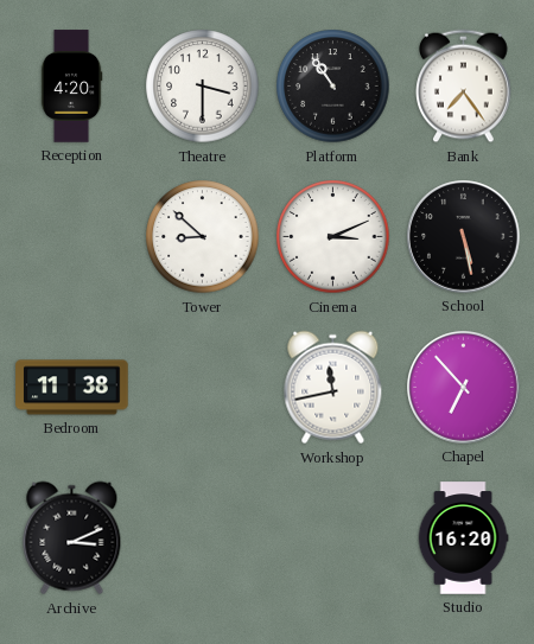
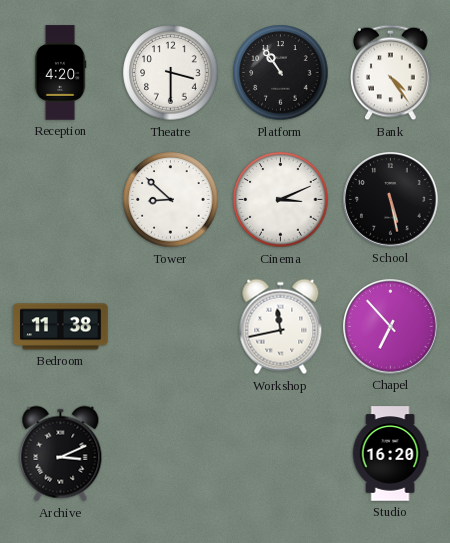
Bank: 7:24 -> 4:24
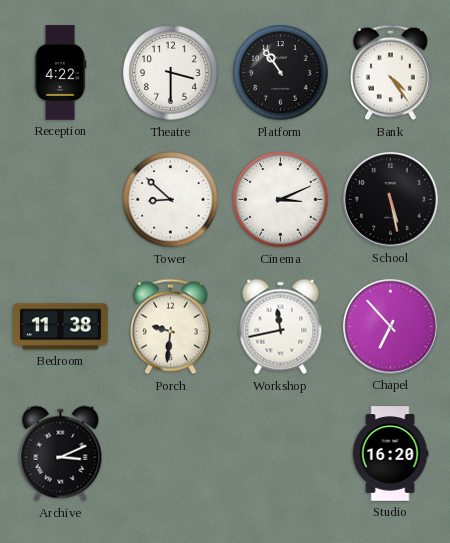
Reception: 4:20 -> 4:22
Porch: none -> 9:31
